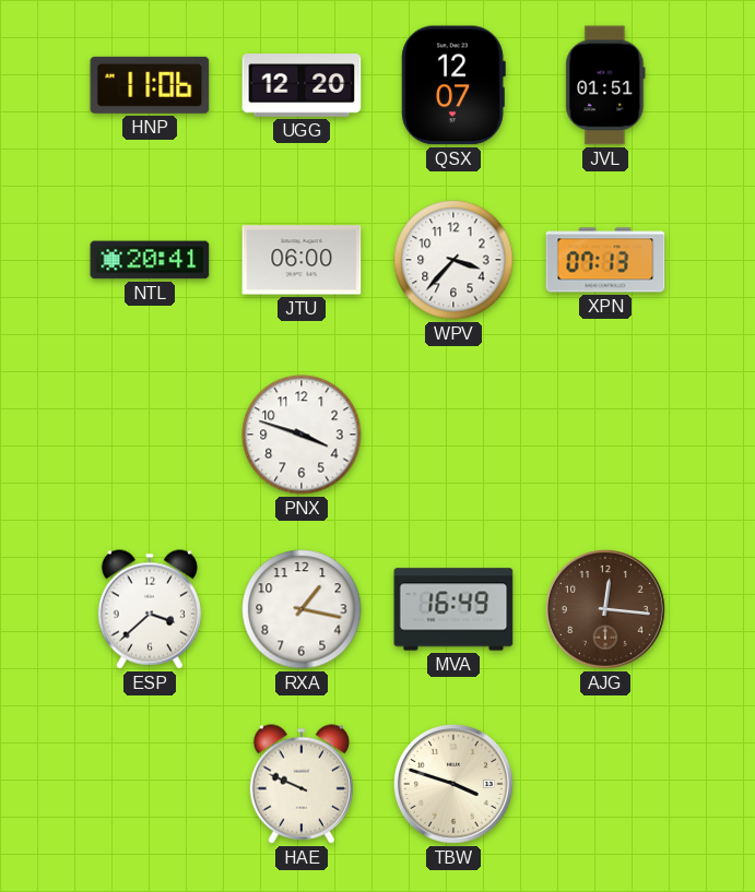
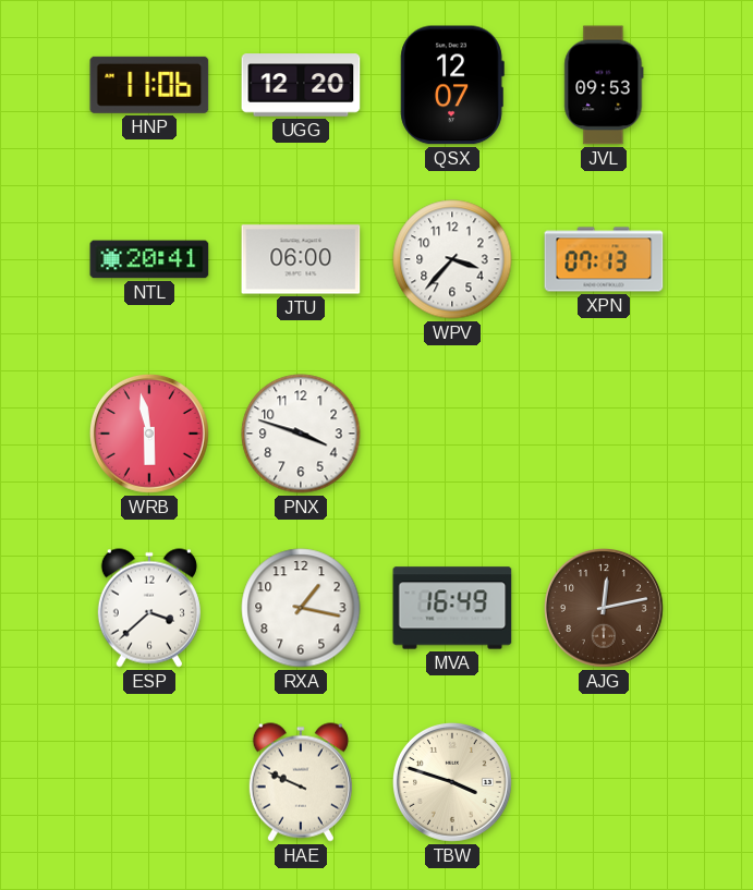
JVL: 01:51 -> 09:53
WRB: none -> 5:58
AJG: 12:16 -> 12:13
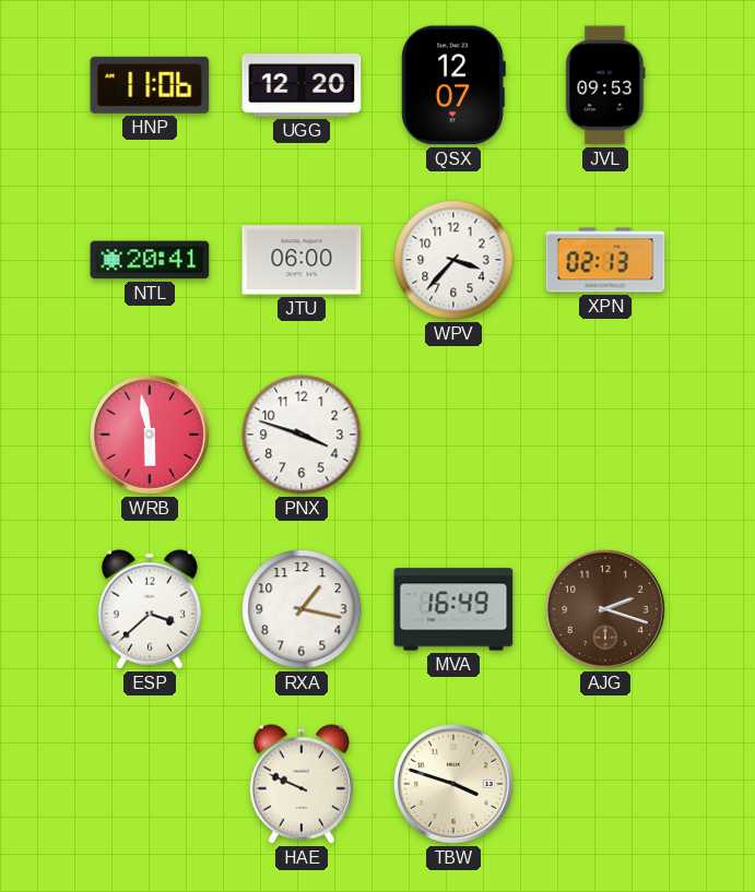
XPN: 07:13 -> 02:13
AJG: 12:13 -> 2:18
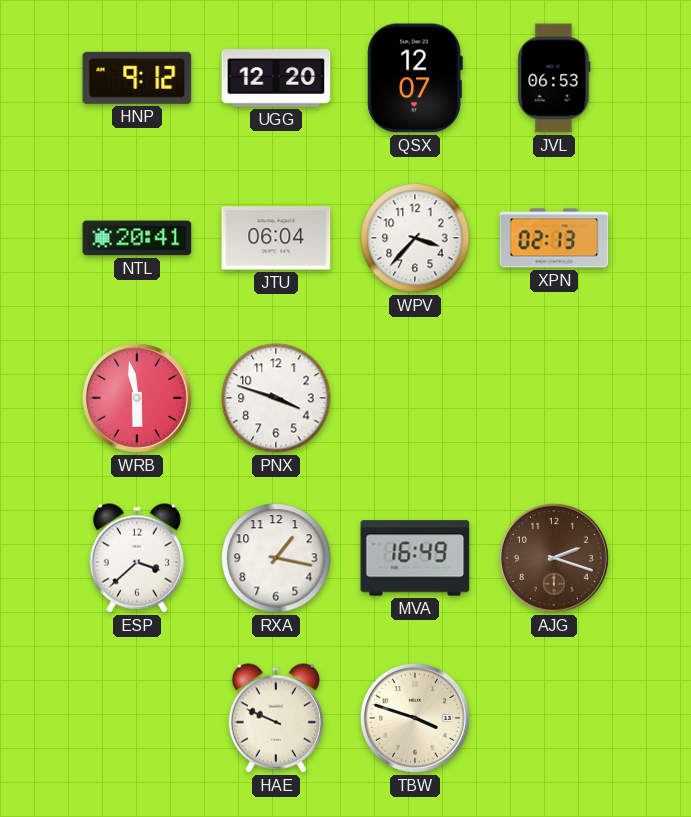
HNP: 11:06 -> 9:12
JVL: 09:53 -> 06:53
JTU: 06:00 -> 06:04
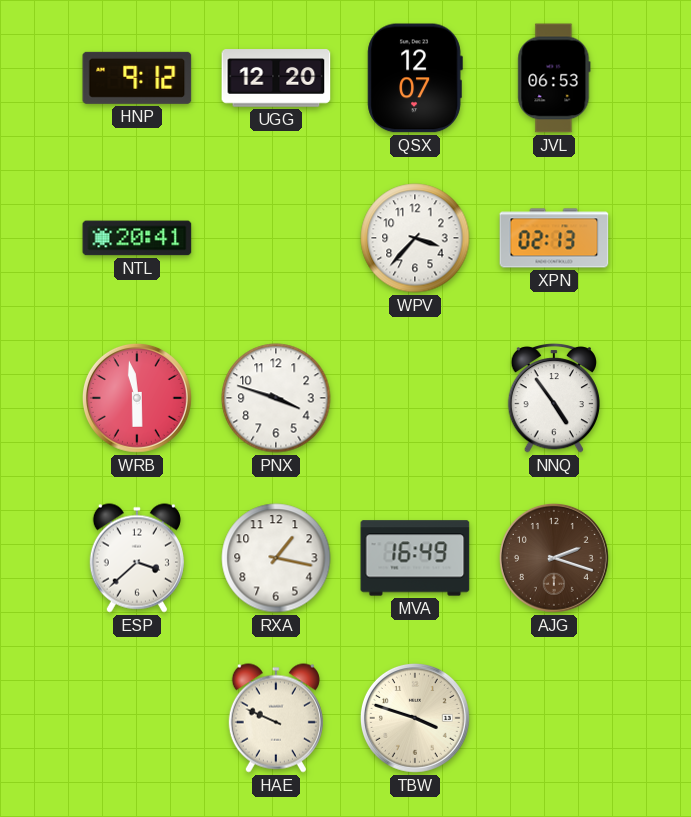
JTU: 06:04 -> none
NNQ: none -> 4:54
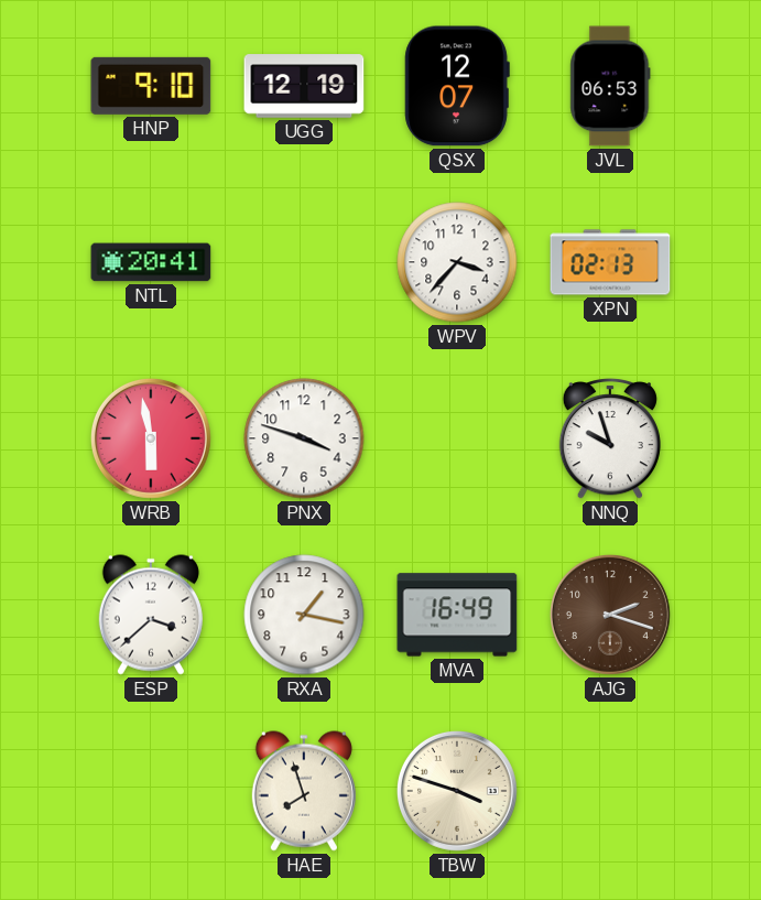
HNP: 9:12 -> 9:10
UGG: 12:20 -> 12:19
NNQ: 4:54 -> 9:57
HAE: 9:49 -> 7:57
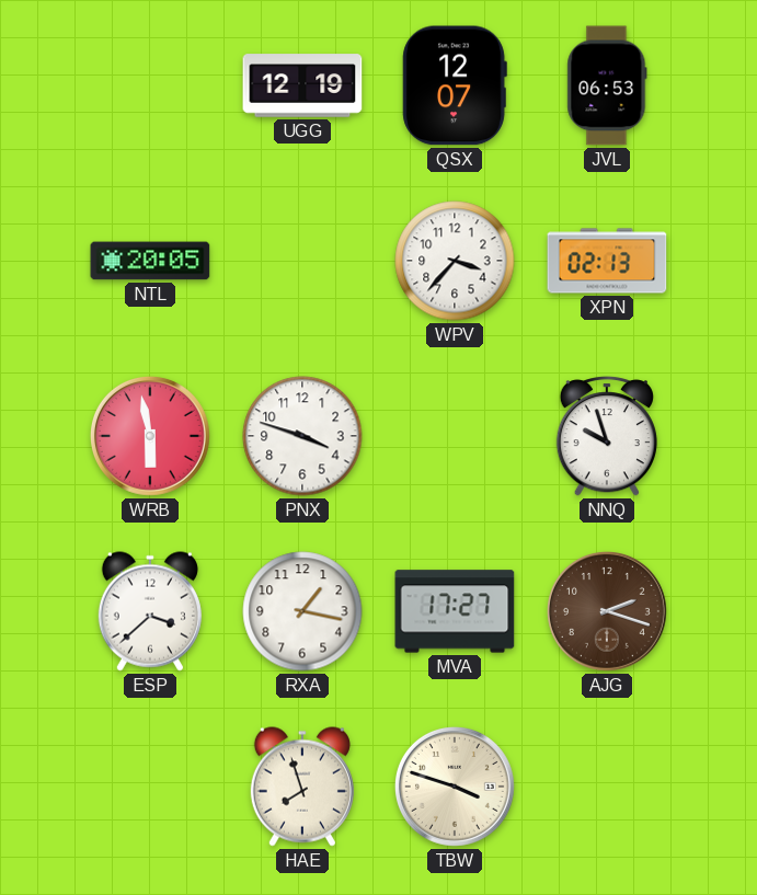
HNP: 9:10 -> none
NTL: 20:41 -> 20:05
MVA: 16:49 -> 17:27
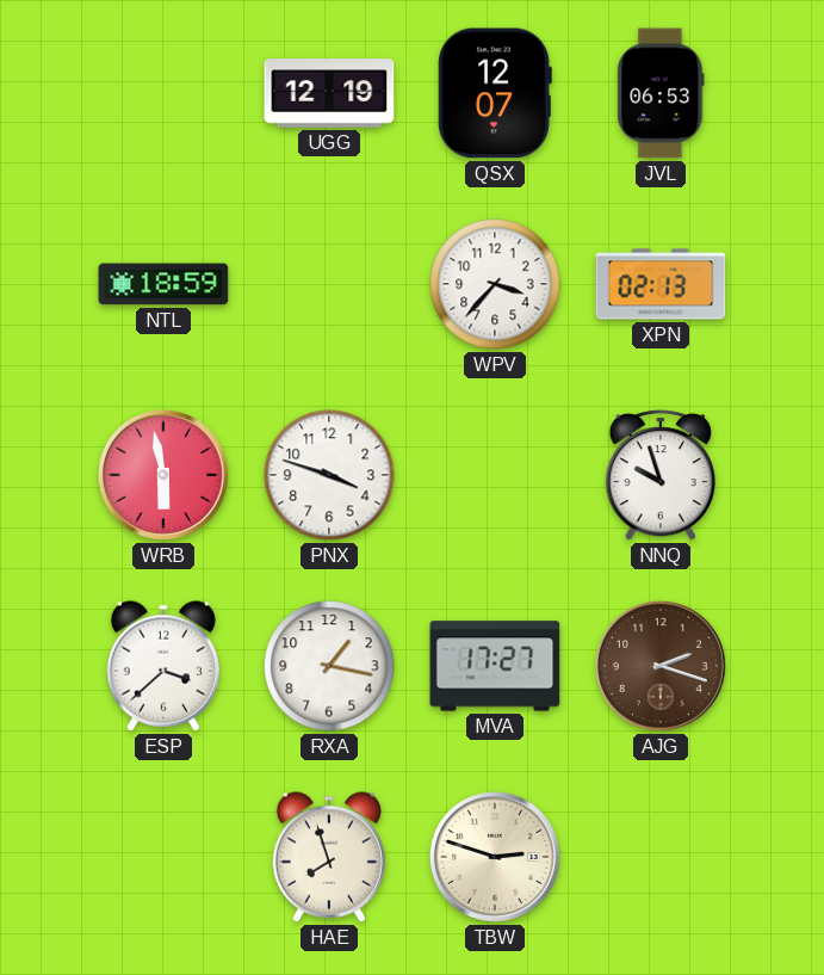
NTL: 20:05 -> 18:59
TBW: 3:48 -> 2:48
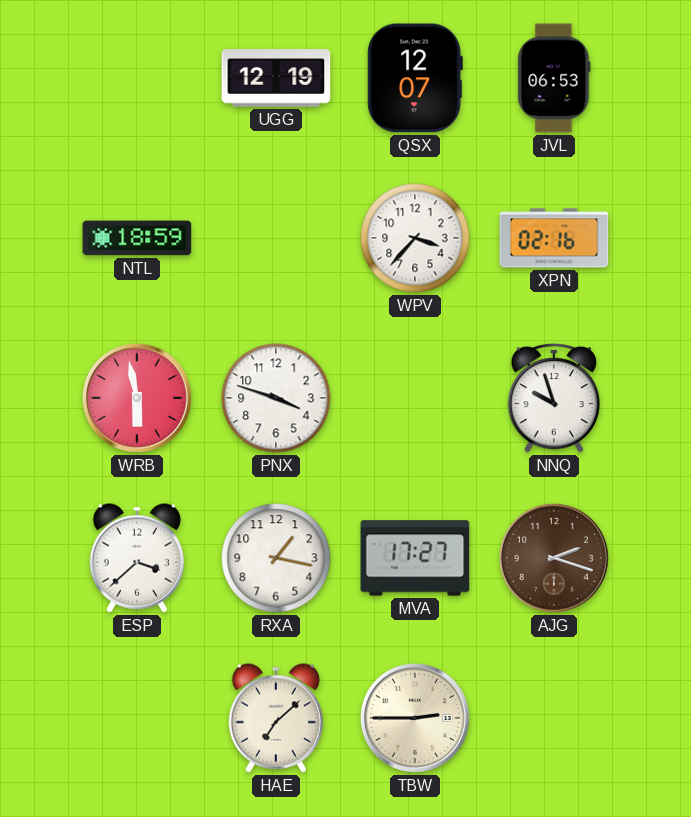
XPN: 02:13 -> 02:16
HAE: 7:57 -> 7:08
TBW: 2:48 -> 2:45
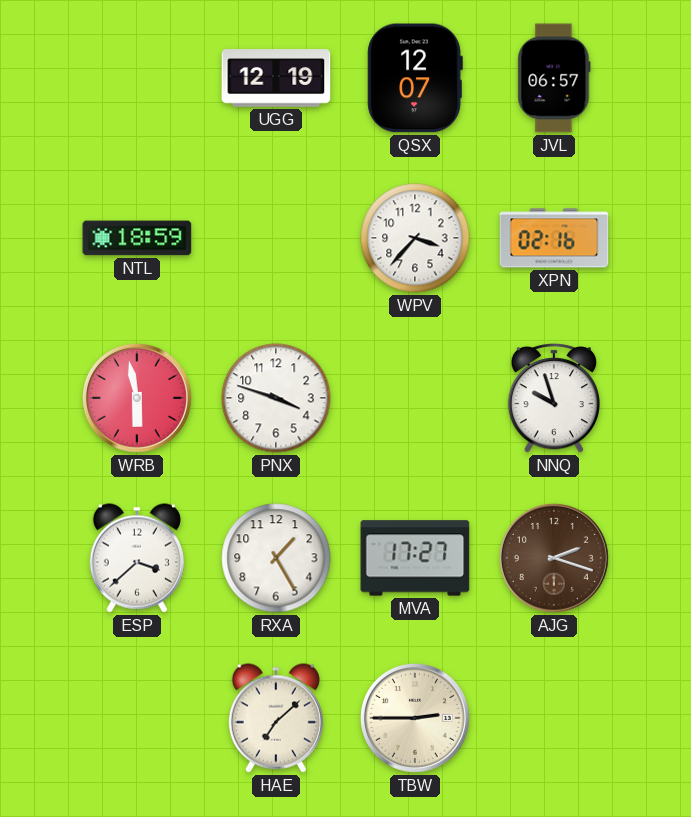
JVL: 06:53 -> 06:57
RXA: 1:17 -> 1:25
